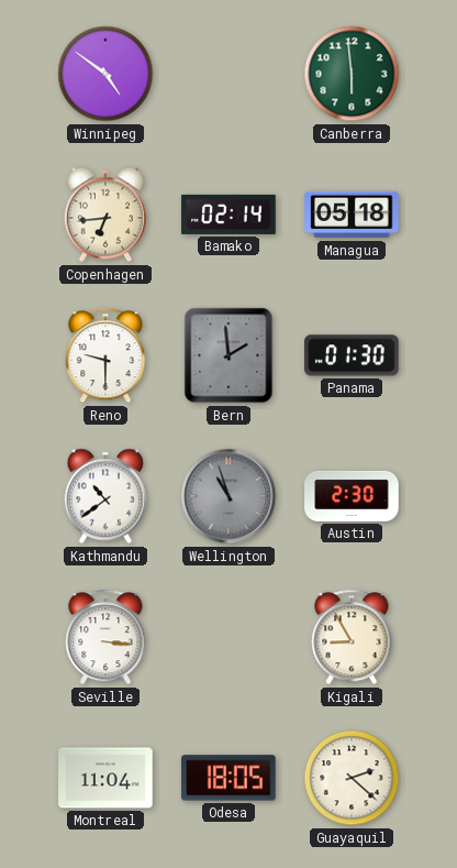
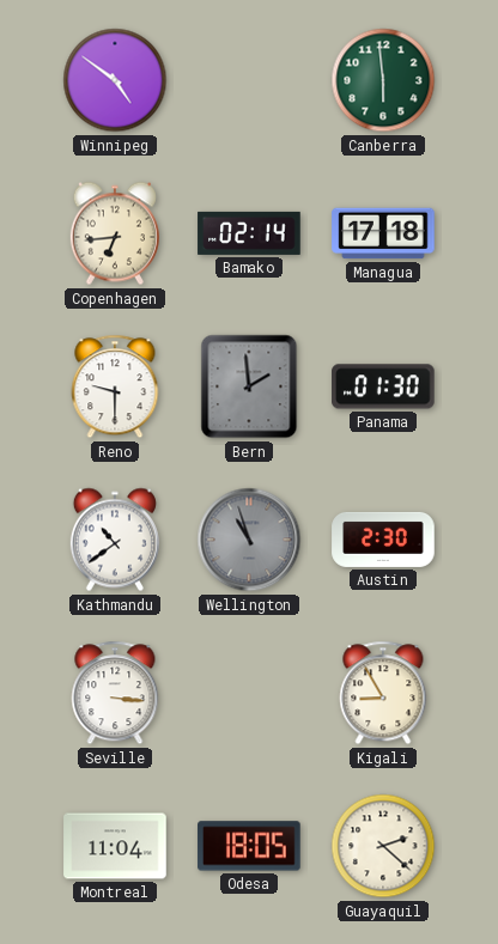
Managua: 05:18 -> 17:18
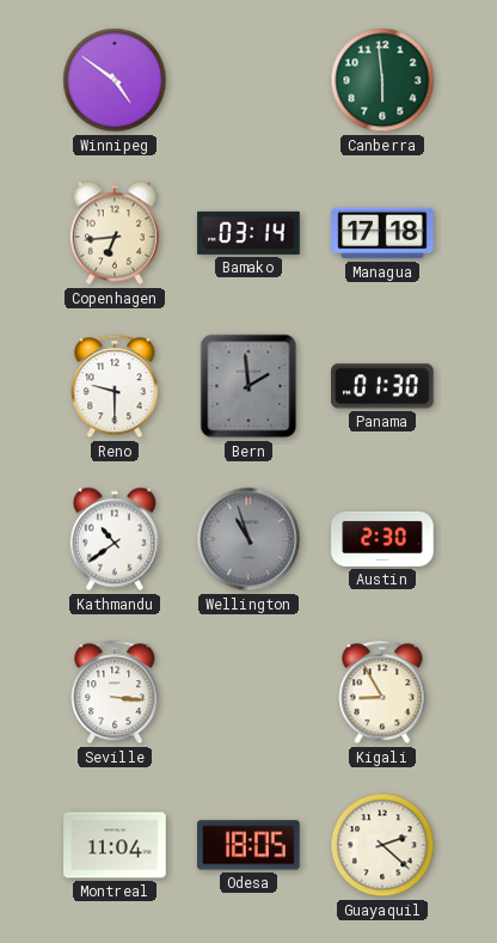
Bamako: 02:14 -> 03:14
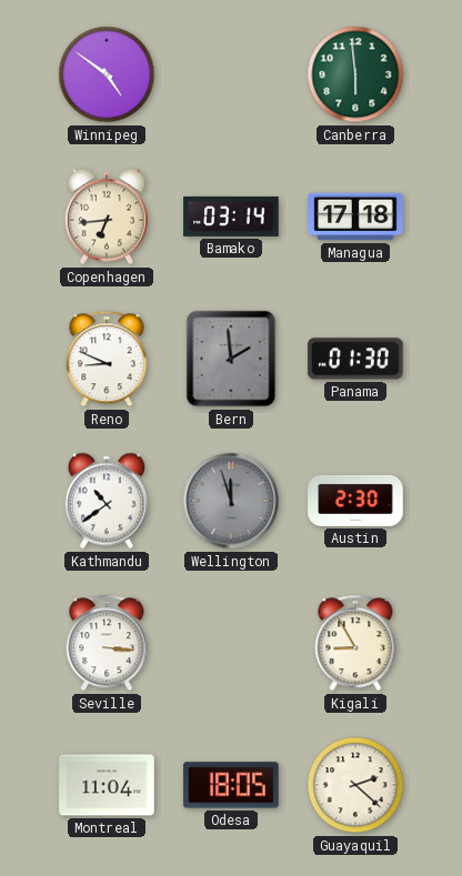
Reno: 9:30 -> 8:49
Wellington: 10:57 -> 11:57
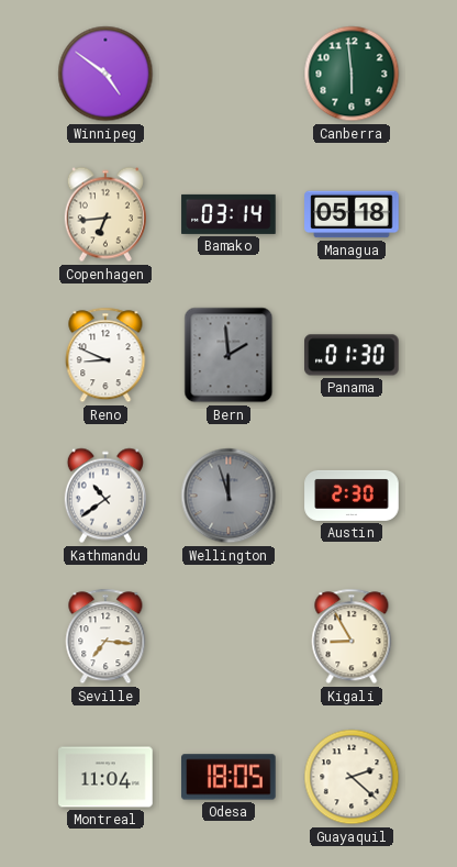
Managua: 17:18 -> 05:18
Seville: 3:16 -> 7:16
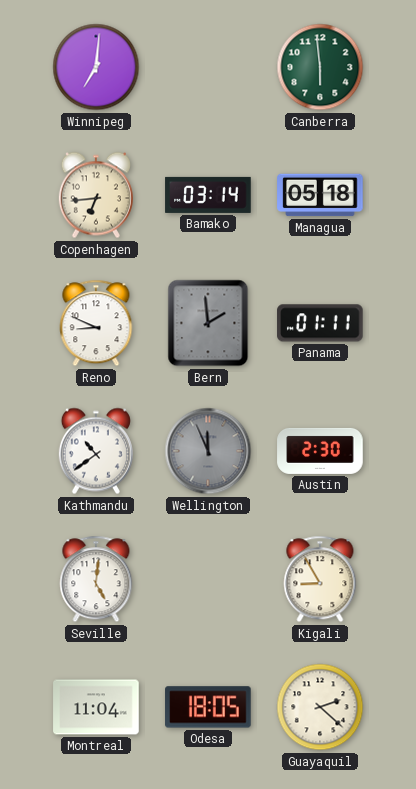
Winnipeg: 4:51 -> 7:01
Panama: 01:30 -> 01:11
Wellington: 11:57 -> 11:56
Seville: 7:16 -> 5:01
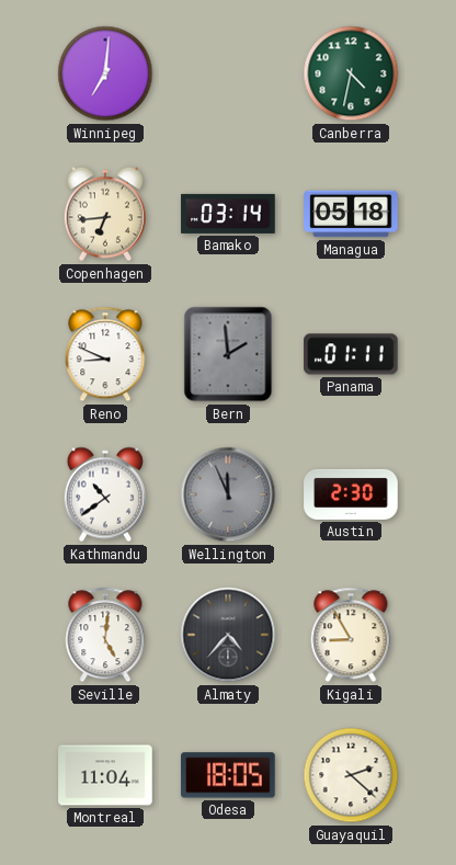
Canberra: 5:59 -> 4:32
Almaty: none -> 4:37
